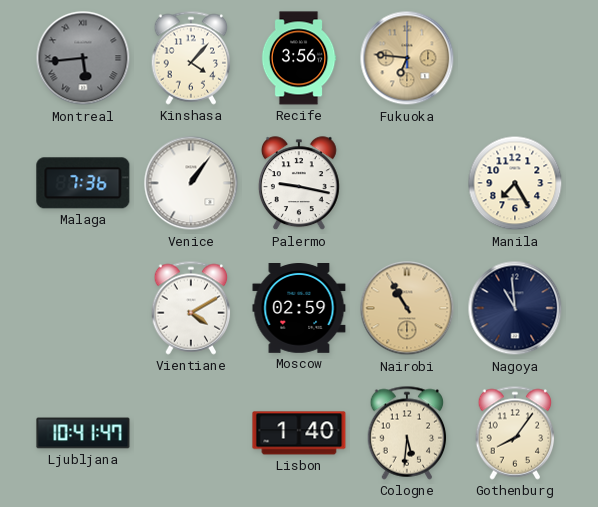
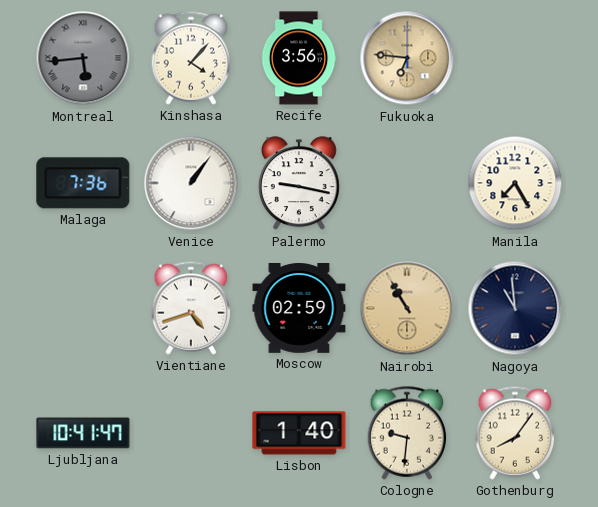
Vientiane: 4:10 -> 4:42
Cologne: 5:31 -> 9:31
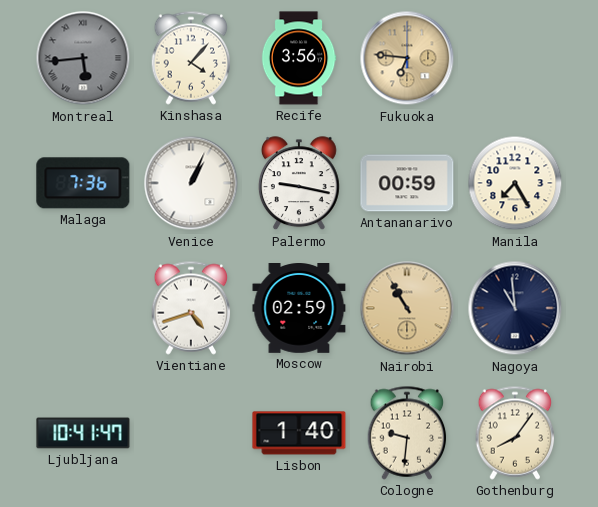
Venice: 1:06 -> 1:04
Antananarivo: none -> 00:59
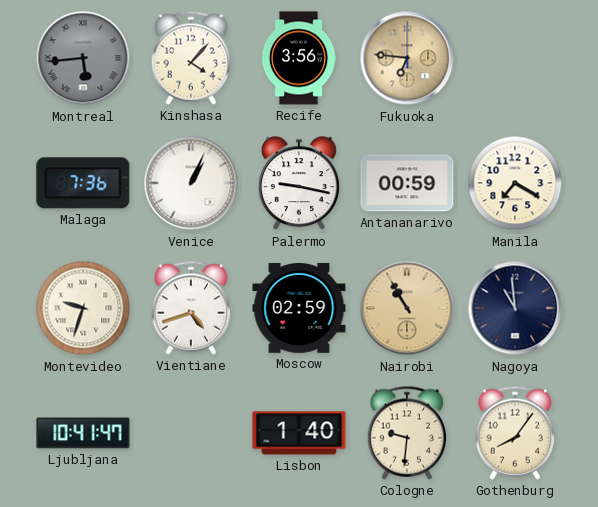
Manila: 7:25 -> 7:20
Montevideo: none -> 9:33
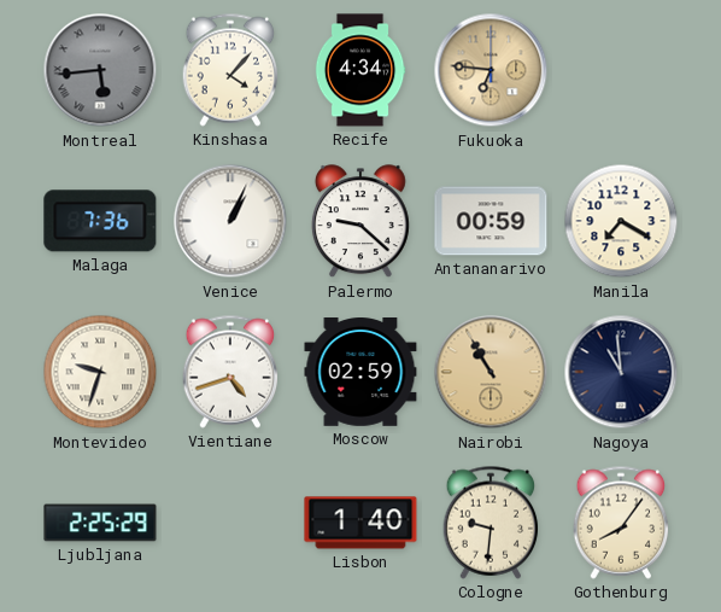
Recife: 3:56 -> 4:34
Palermo: 9:17 -> 9:22
Ljubljana: 10:41 -> 2:25
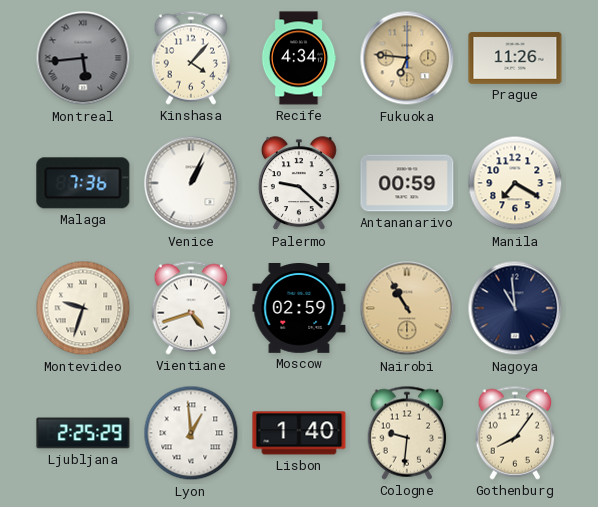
Prague: none -> 11:26
Lyon: none -> 12:59
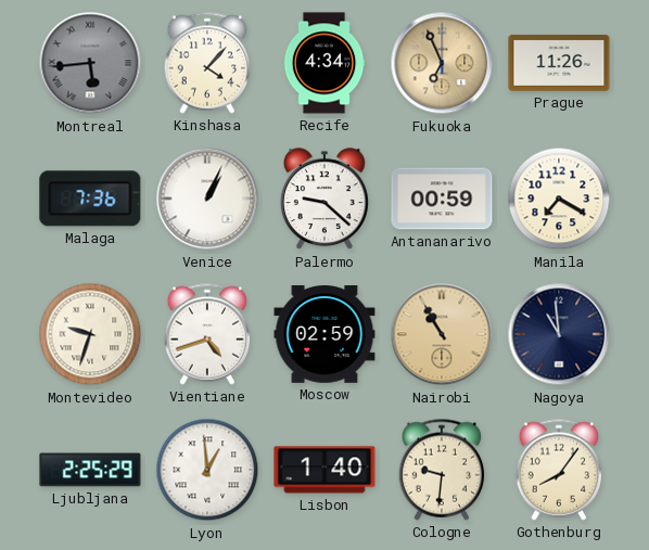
Fukuoka: 6:46 -> 6:56
